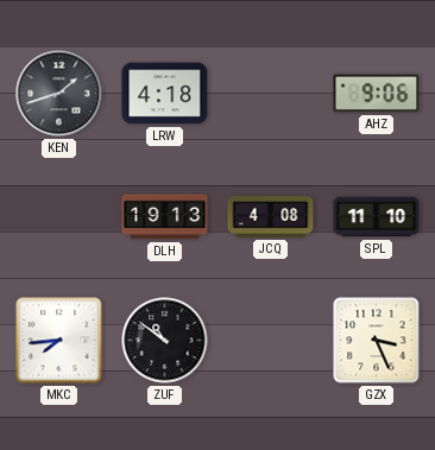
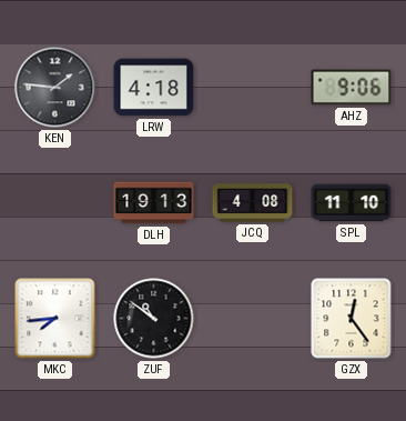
KEN: 1:42 -> 1:46
GZX: 3:26 -> 12:24
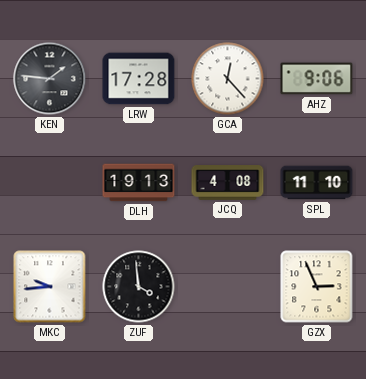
LRW: 4:18 -> 17:28
GCA: none -> 12:23
MKC: 7:44 -> 9:44
ZUF: 10:51 -> 3:59
GZX: 12:24 -> 2:56
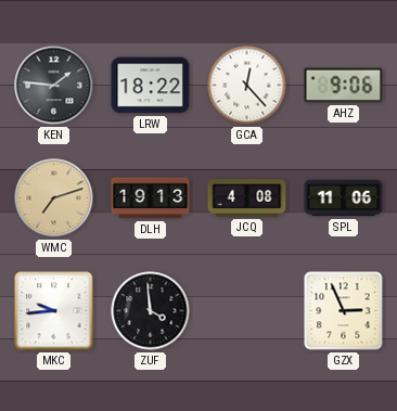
LRW: 17:28 -> 18:22
WMC: none -> 7:12
SPL: 11:10 -> 11:06
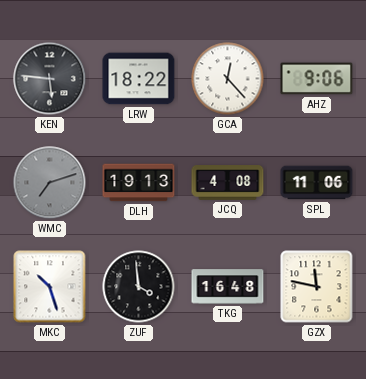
KEN: 1:46 -> 5:46
WMC dial: champagne -> grey
MKC: 9:44 -> 10:27
TKG: none -> 16:48
GZX: 2:56 -> 11:47
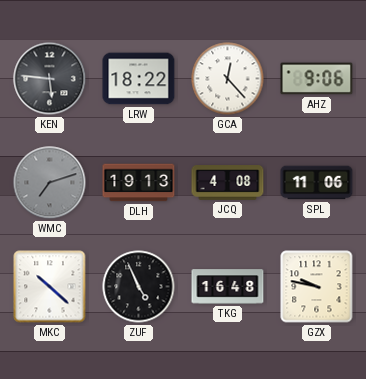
MKC: 10:27 -> 10:22
ZUF: 3:59 -> 4:56
GZX: 11:47 -> 9:47
